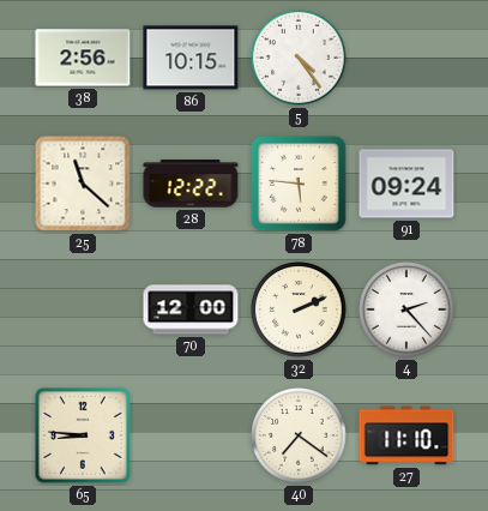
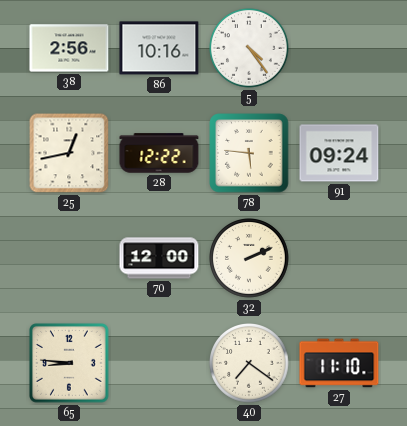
86: 10:15 -> 10:16
25: 11:22 -> 12:43
4: 2:23 -> none
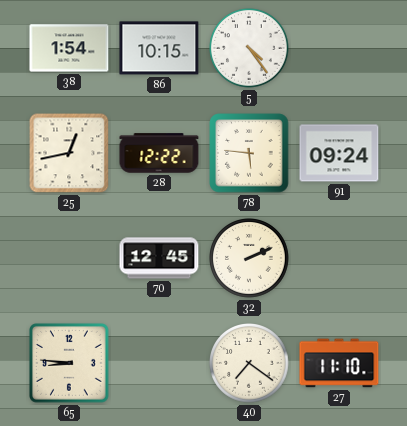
38: 2:56 -> 1:54
86: 10:16 -> 10:15
70: 12:00 -> 12:45
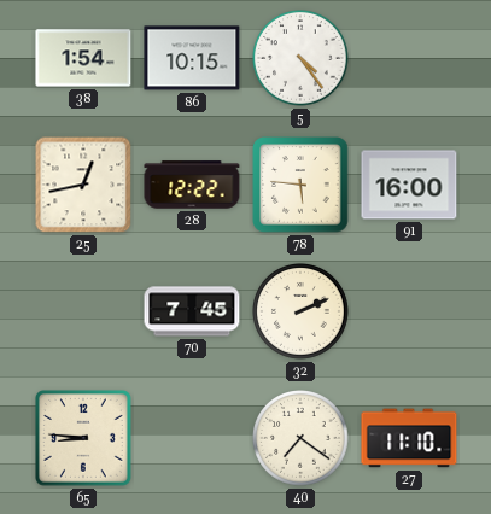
91: 09:24 -> 16:00
70: 12:45 -> 7:45
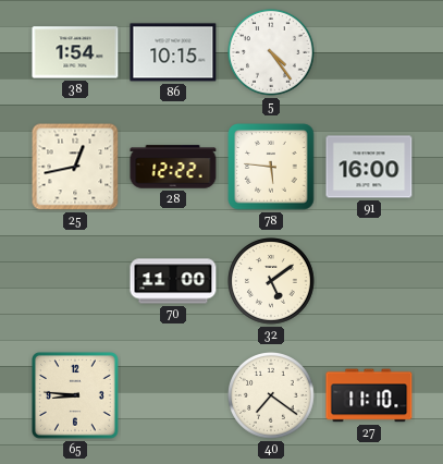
70: 7:45 -> 11:00
32: 2:11 -> 5:09
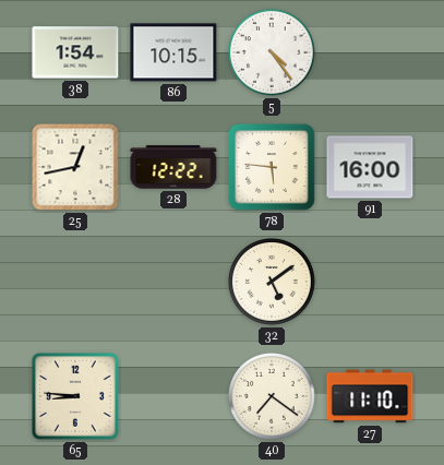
70: 11:00 -> none
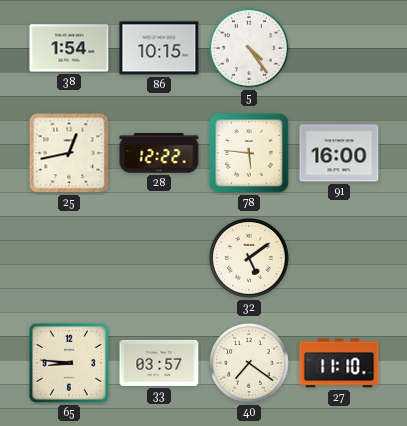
33: none -> 03:57
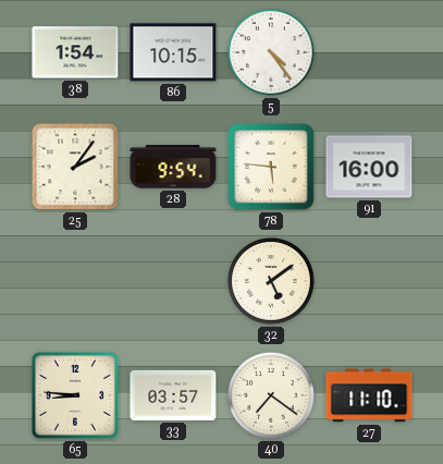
25: 12:43 -> 2:06
28: 12:22 -> 9:54
